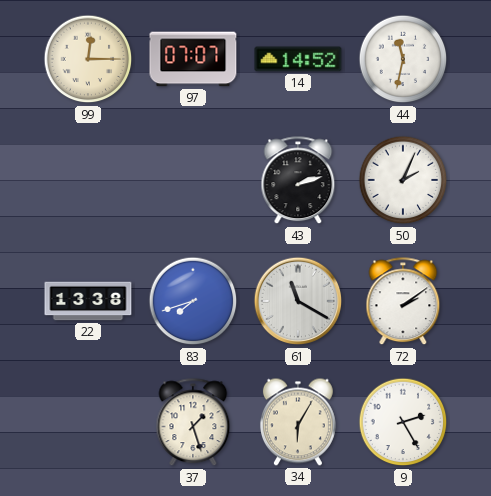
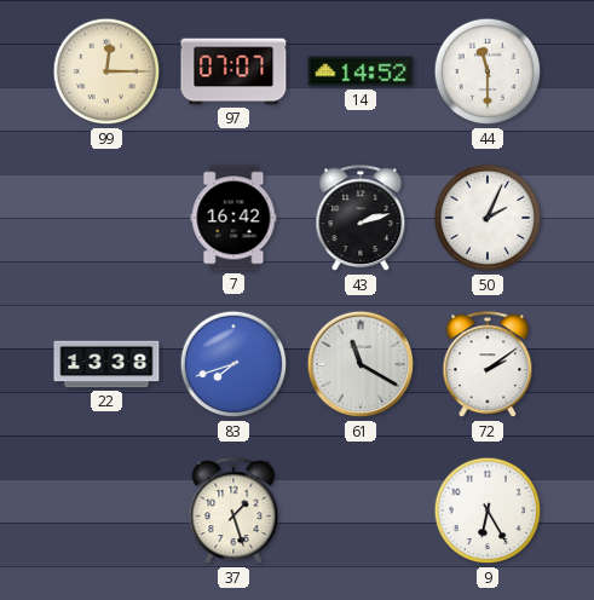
44: 11:32 -> 11:30
7: none -> 16:42
34: 6:05 -> none
9: 2:25 -> 6:25
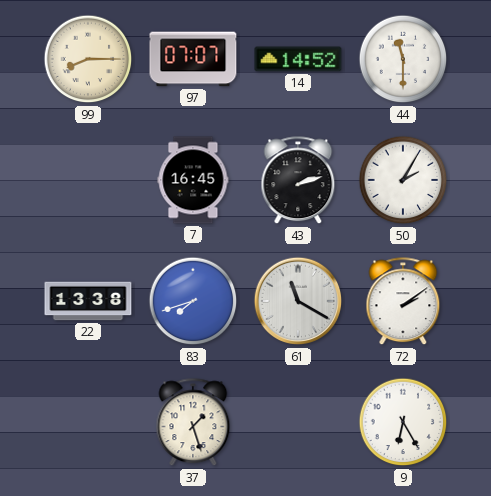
99: 12:15 -> 8:15
7: 16:42 -> 16:45
50: 2:04 -> 2:05
